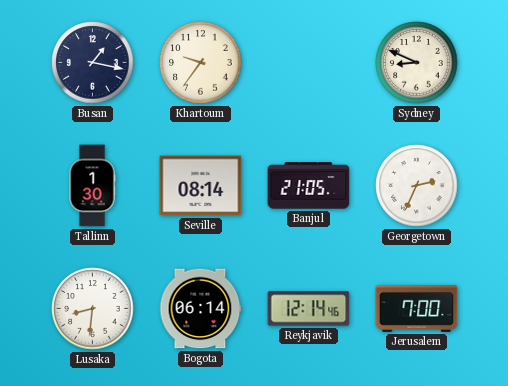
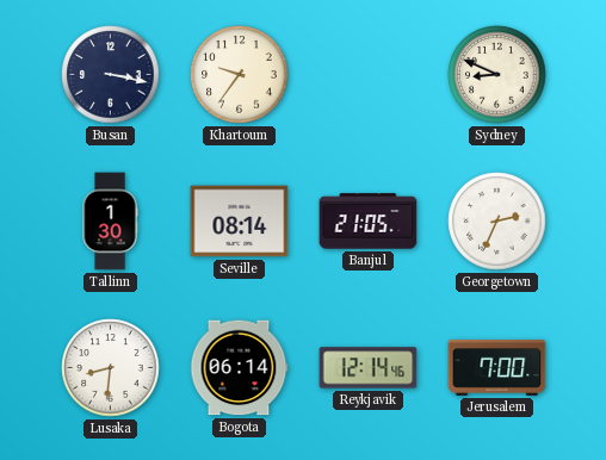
Busan: 1:17 -> 3:17
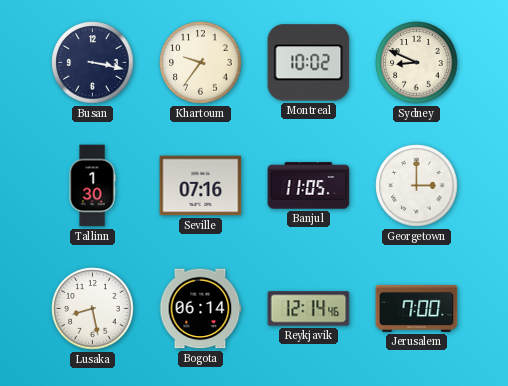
Montreal: none -> 10:02
Seville: 08:14 -> 07:16
Banjul: 21:05 -> 11:05
Georgetown: 2:34 -> 3:00
Lusaka: 8:31 -> 8:28
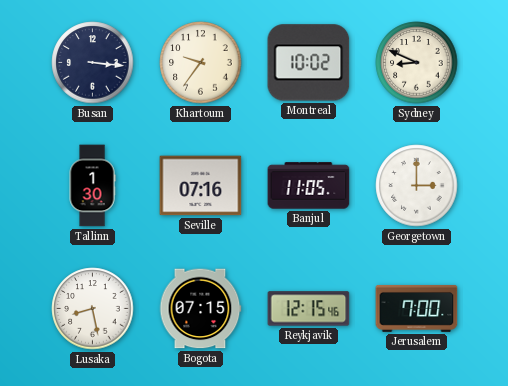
Busan: 3:17 -> 3:16
Bogota: 06:14 -> 07:15
Reykjavik: 12:14 -> 12:15
